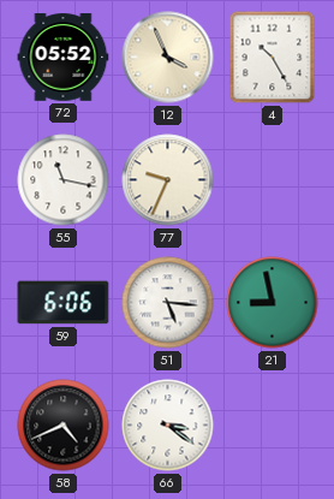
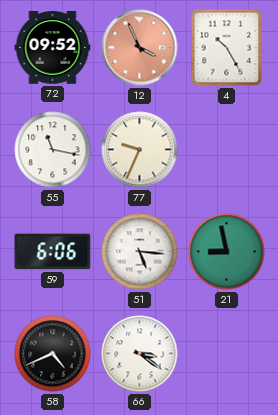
72: 05:52 -> 09:52
12 dial: cream -> salmon
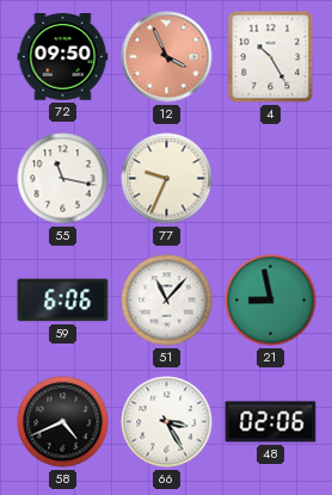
72: 09:52 -> 09:50
51: 5:16 -> 11:07
66: 3:21 -> 3:25
48: none -> 02:06
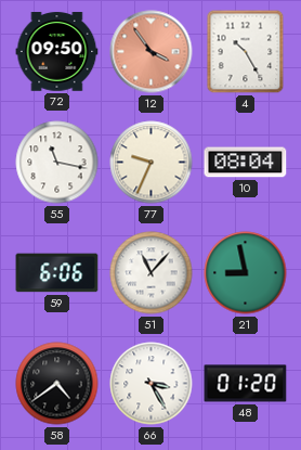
12: 3:56 -> 3:54
10: none -> 08:04
58: 4:41 -> 4:39
48: 02:06 -> 01:20
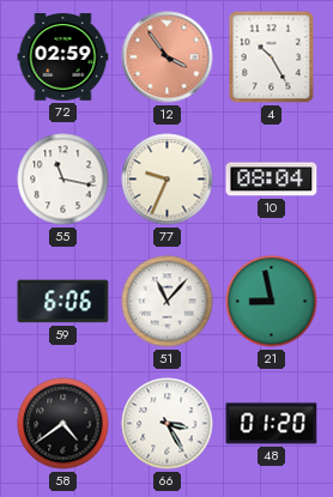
72: 09:50 -> 02:59
